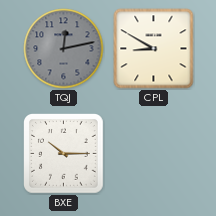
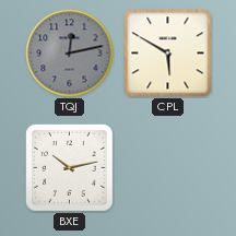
CPL: 8:50 -> 5:50
BXE: 10:15 -> 10:13
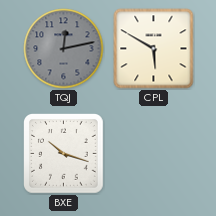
BXE: 10:13 -> 10:18
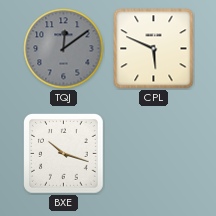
TQJ: 12:13 -> 12:09
CPL: 5:50 -> 5:49
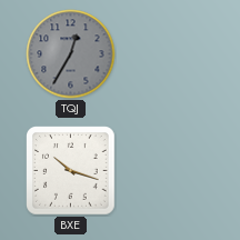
TQJ: 12:09 -> 12:35
CPL: 5:49 -> none
